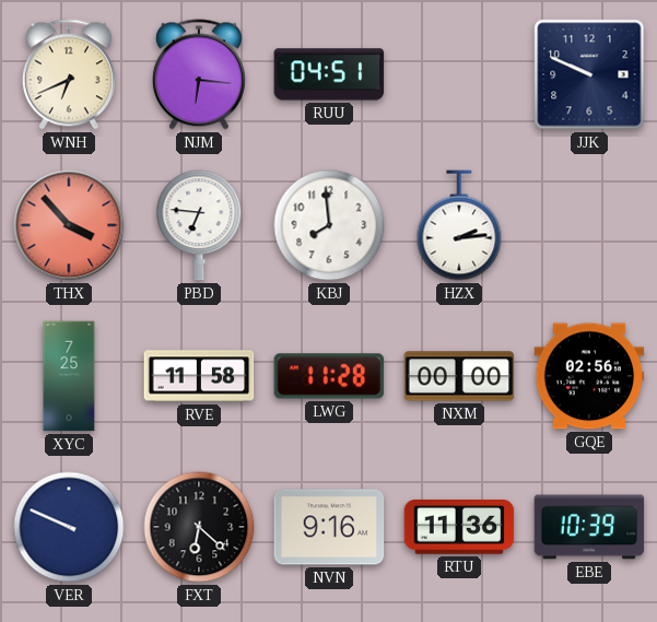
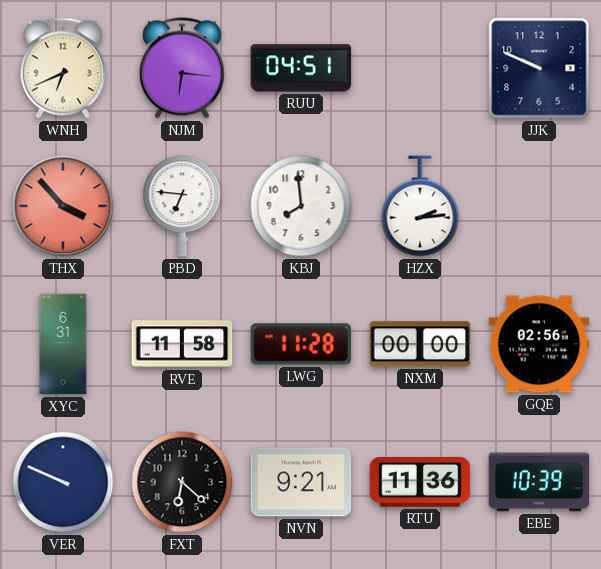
XYC: 7:25 -> 6:31
NVN: 9:16 -> 9:21
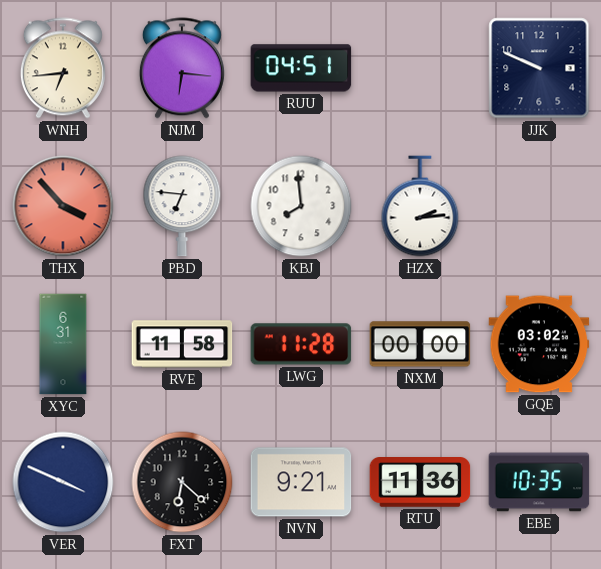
WNH: 6:41 -> 6:44
GQE: 02:56 -> 03:02
VER: 9:49 -> 3:49
EBE: 10:39 -> 10:35
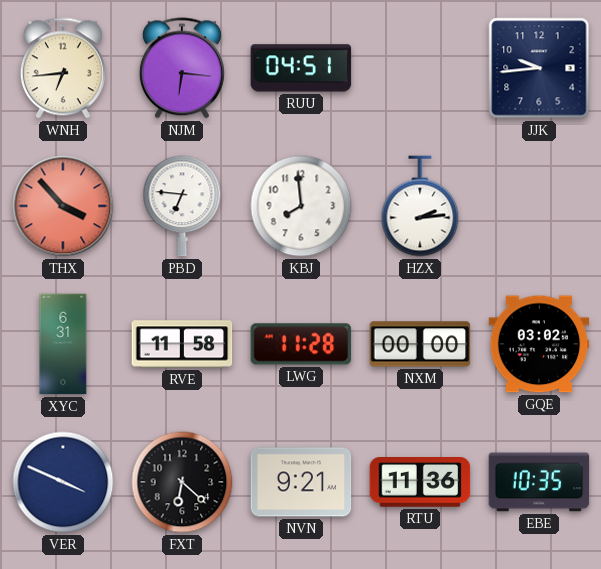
JJK: 9:49 -> 9:44
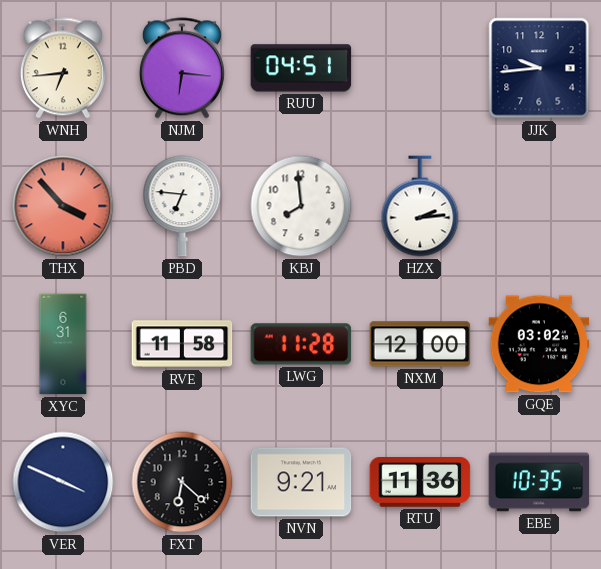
NXM: 00:00 -> 12:00
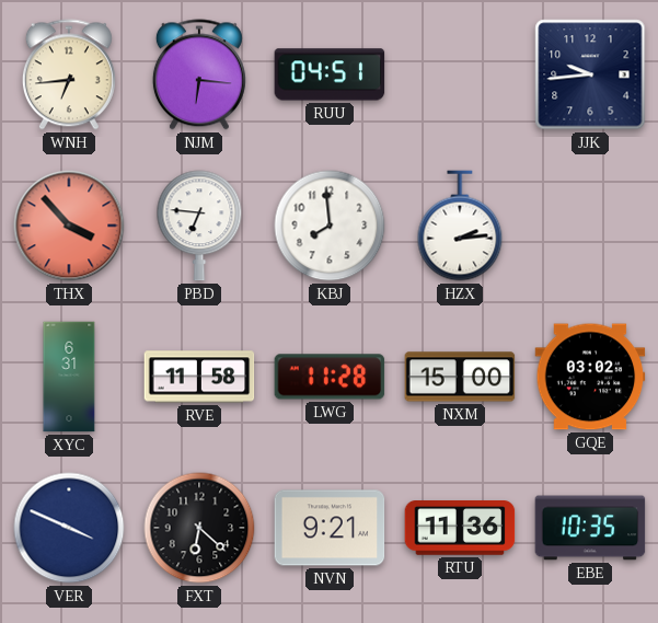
NXM: 12:00 -> 15:00
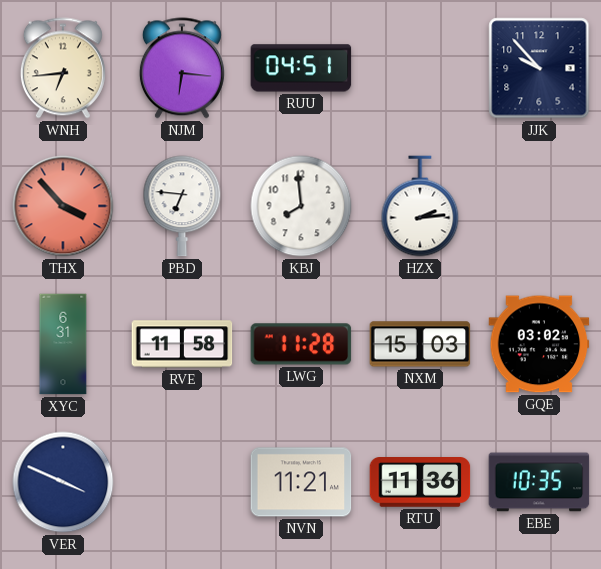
JJK: 9:44 -> 9:53
NXM: 15:00 -> 15:03
FXT: 6:22 -> none
NVN: 9:21 -> 11:21
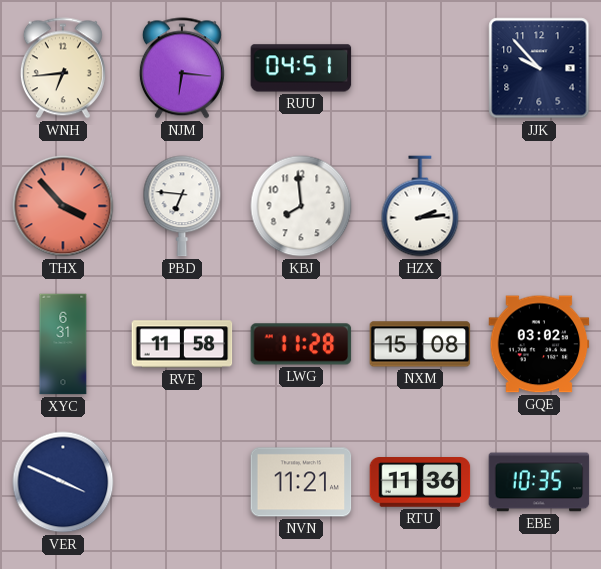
NXM: 15:03 -> 15:08
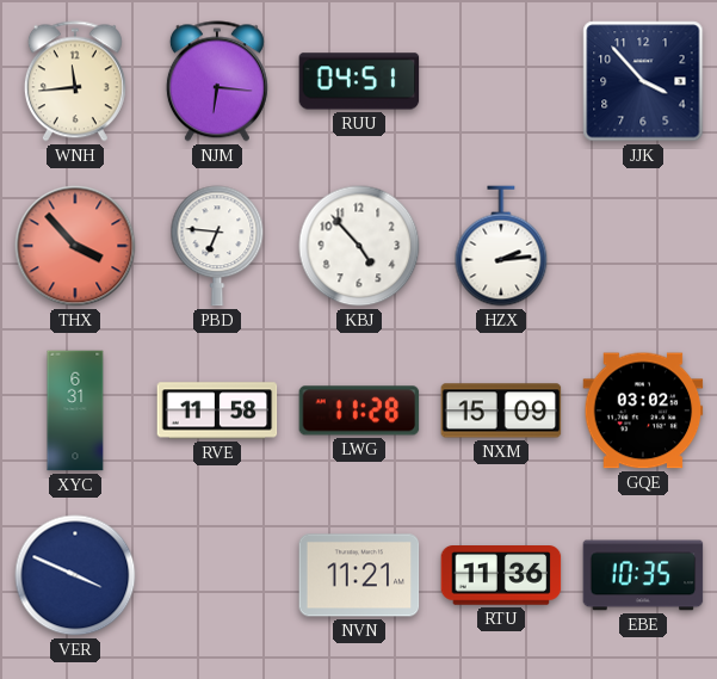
WNH: 6:44 -> 11:44
JJK: 9:53 -> 3:53
KBJ: 7:59 -> 4:53
NXM: 15:08 -> 15:09
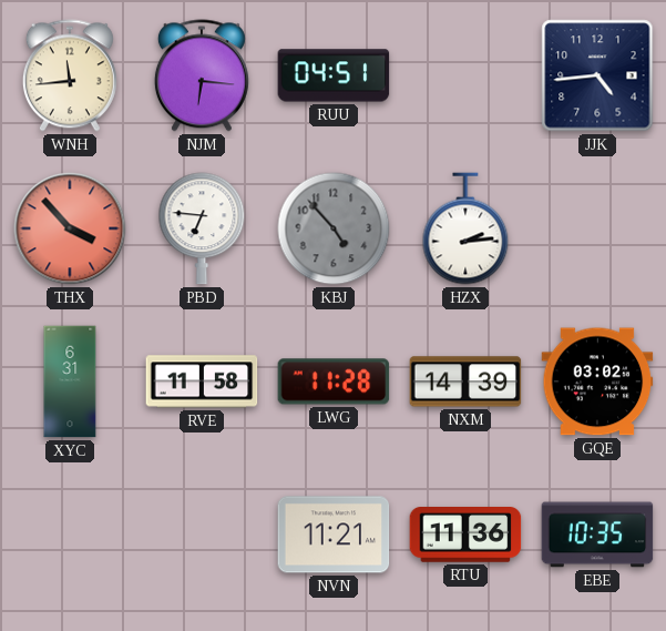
JJK: 3:53 -> 4:44
KBJ dial: white -> grey
NXM: 15:09 -> 14:39
VER: 3:49 -> none
